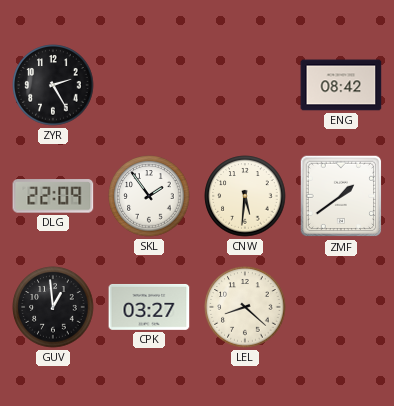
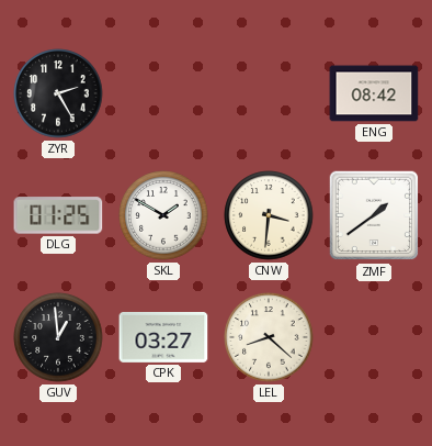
DLG: 22:09 -> 01:25
SKL: 1:54 -> 1:50
CNW: 5:31 -> 3:31
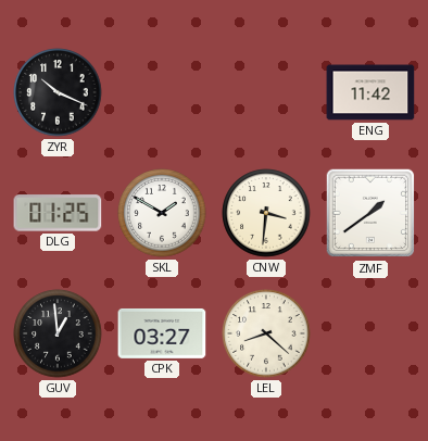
ZYR: 2:25 -> 10:19
ENG: 08:42 -> 11:42
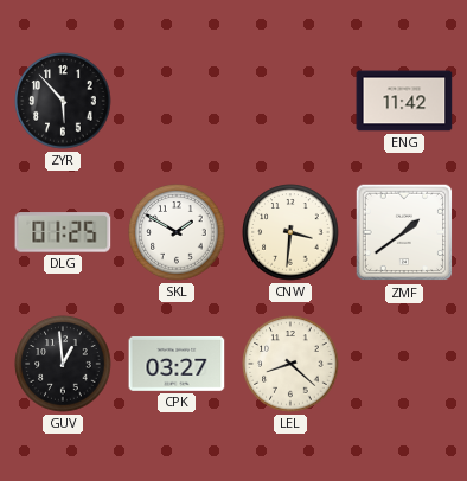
ZYR: 10:19 -> 5:53
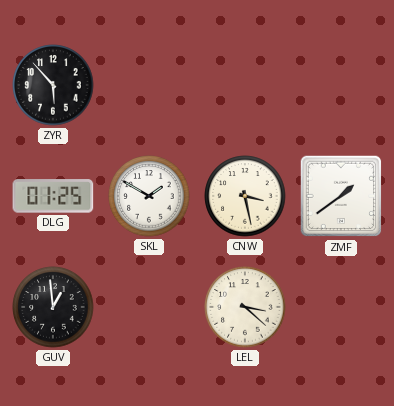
ENG: 11:42 -> none
CNW: 3:31 -> 3:28
CPK: 03:27 -> none
LEL: 8:22 -> 3:22
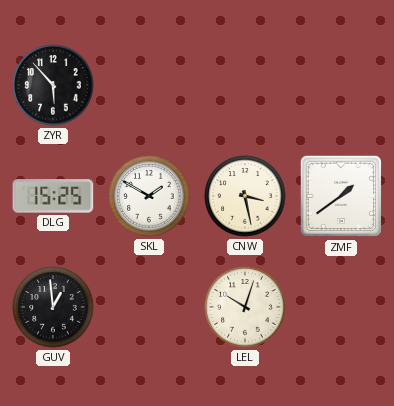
DLG: 01:25 -> 15:25
LEL: 3:22 -> 10:03
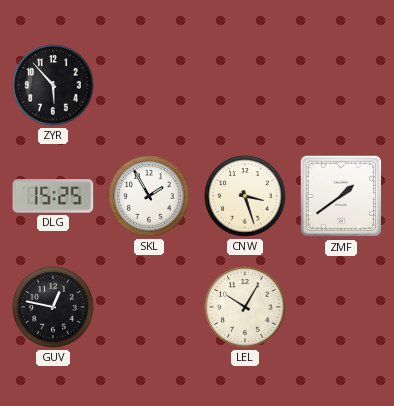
SKL: 1:50 -> 1:55
CNW: 3:28 -> 3:27
GUV: 12:59 -> 12:47
LEL: 10:03 -> 10:05
